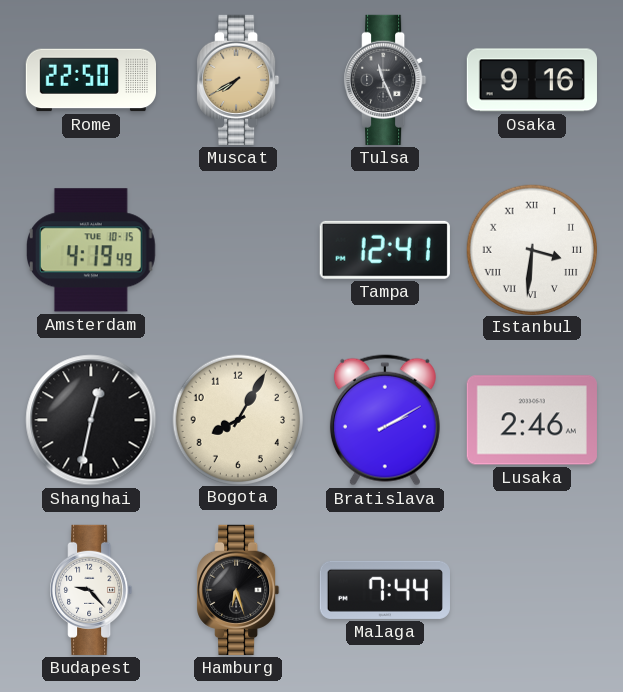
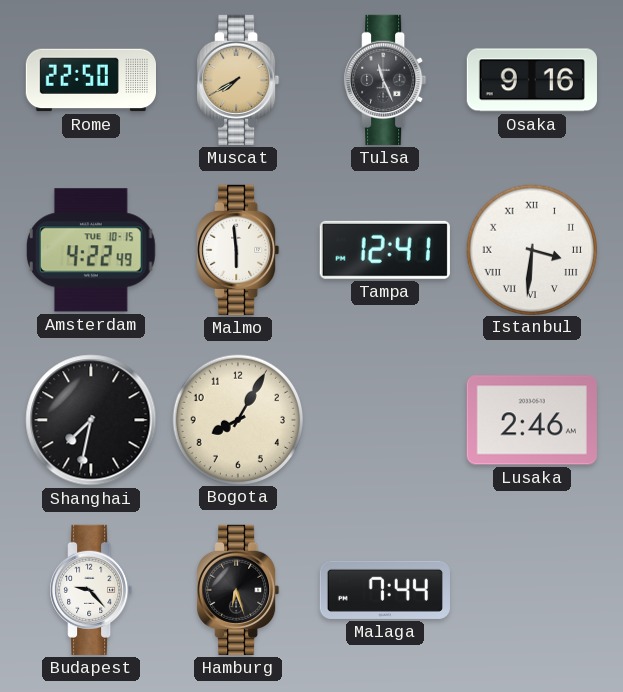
Amsterdam: 4:19 -> 4:22
Malmo: none -> 5:59
Shanghai: 12:32 -> 7:32
Bratislava: 2:10 -> none
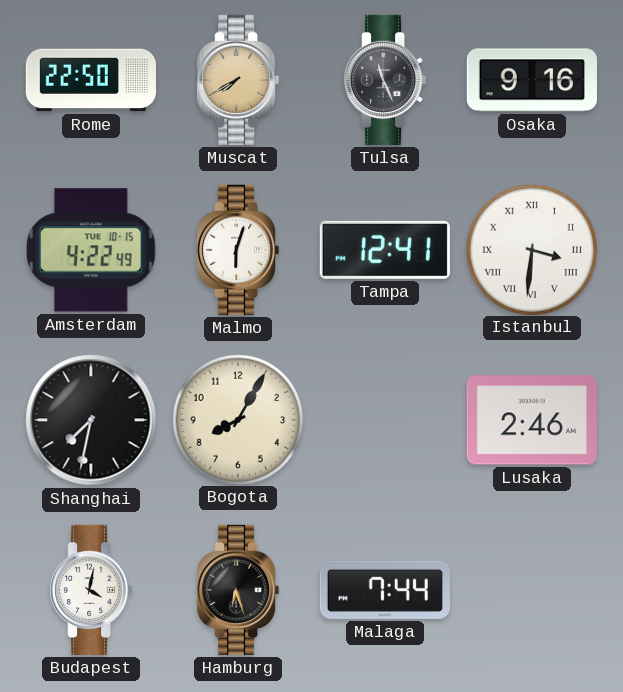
Malmo: 5:59 -> 6:03
Budapest: 9:23 -> 4:02
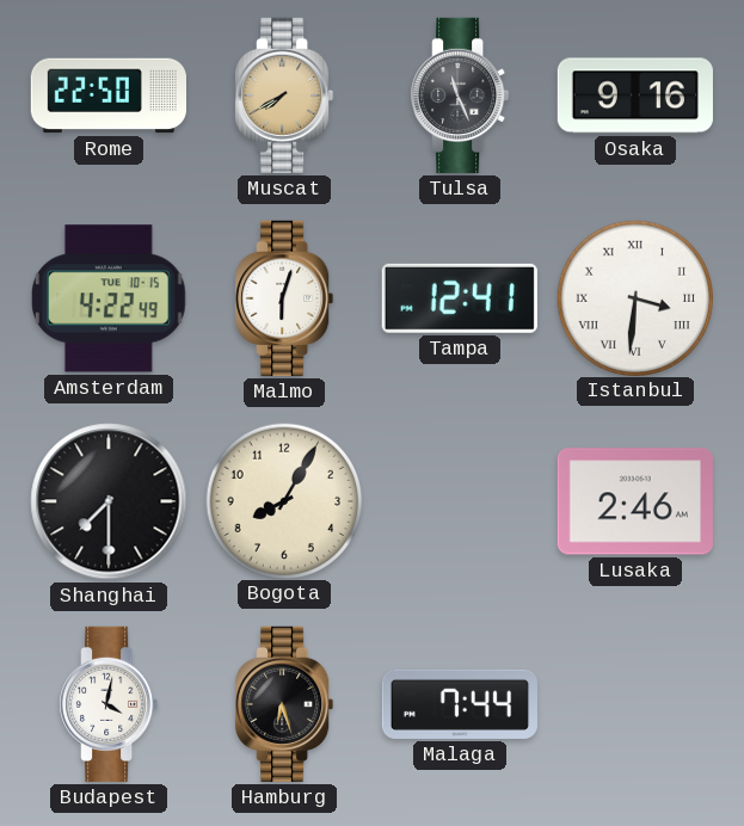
Shanghai: 7:32 -> 7:30
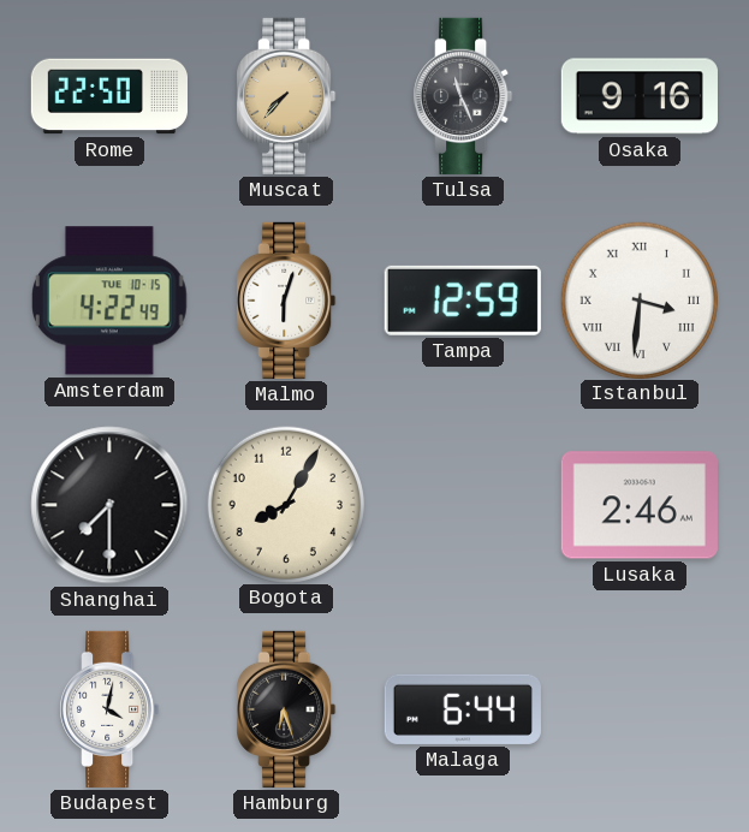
Muscat: 7:40 -> 7:37
Tampa: 12:41 -> 12:59
Malaga: 7:44 -> 6:44
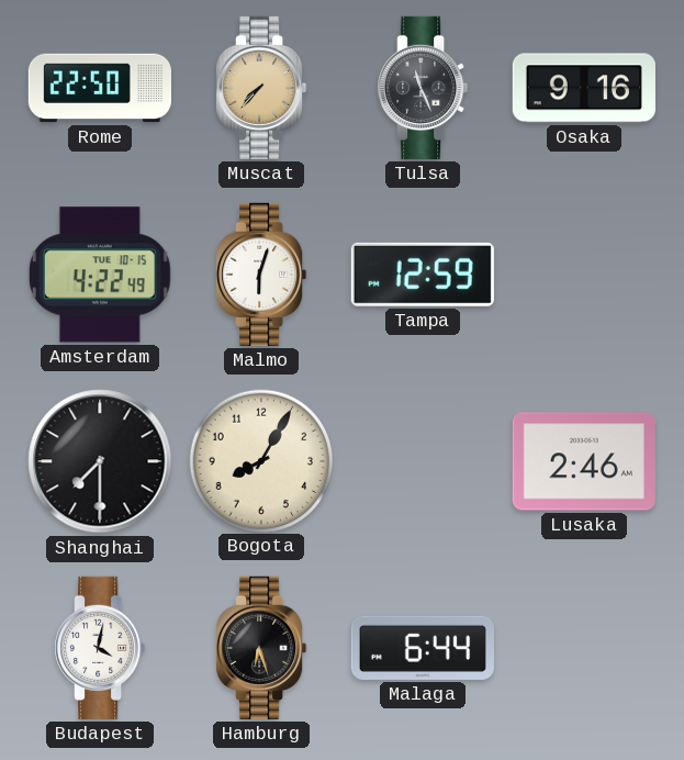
Istanbul: 3:31 -> none
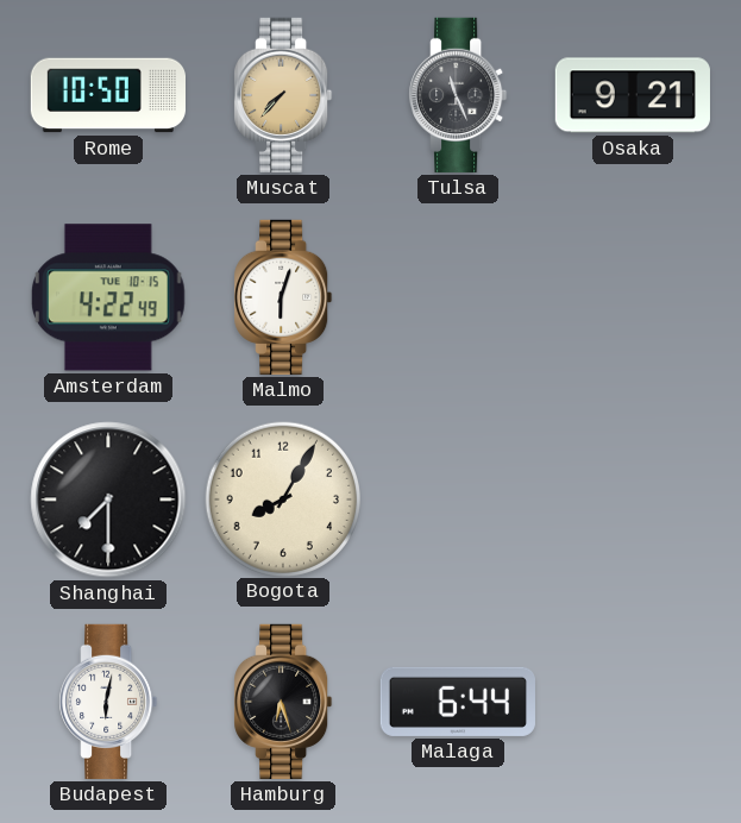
Rome: 22:50 -> 10:50
Osaka: 9:16 -> 9:21
Tampa: 12:59 -> none
Lusaka: 2:46 -> none
Budapest: 4:02 -> 6:02
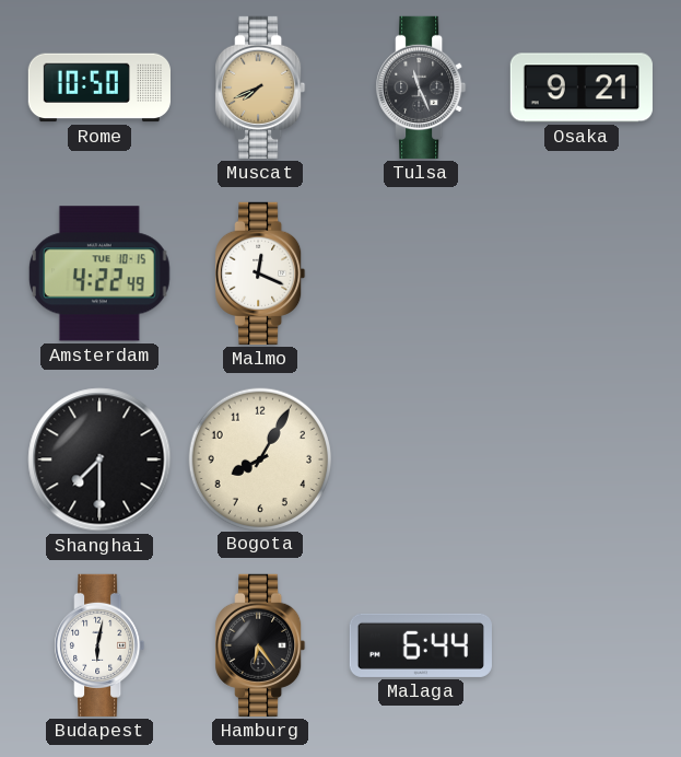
Muscat: 7:37 -> 7:41
Malmo: 6:03 -> 12:19
Hamburg: 6:27 -> 6:24
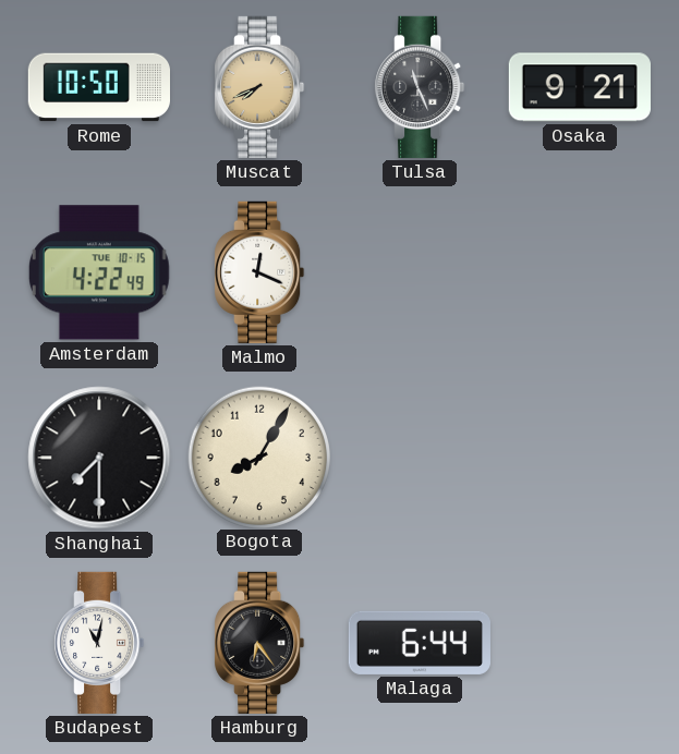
Budapest: 6:02 -> 11:02
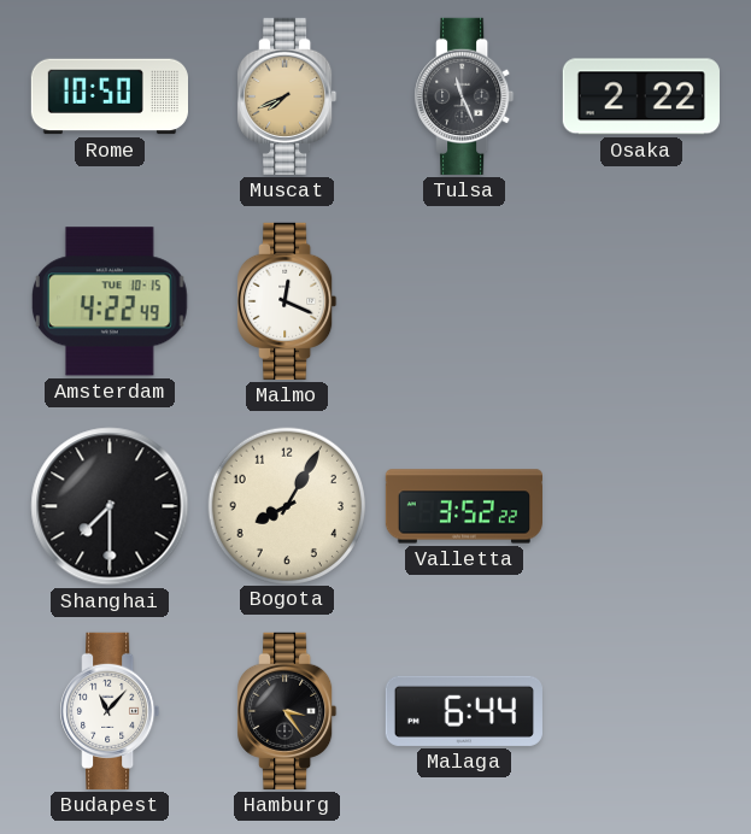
Osaka: 9:21 -> 2:22
Valletta: none -> 3:52
Budapest: 11:02 -> 11:07
Hamburg: 6:24 -> 3:24
